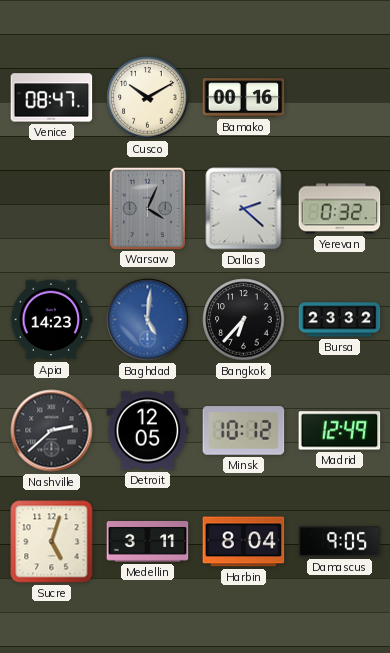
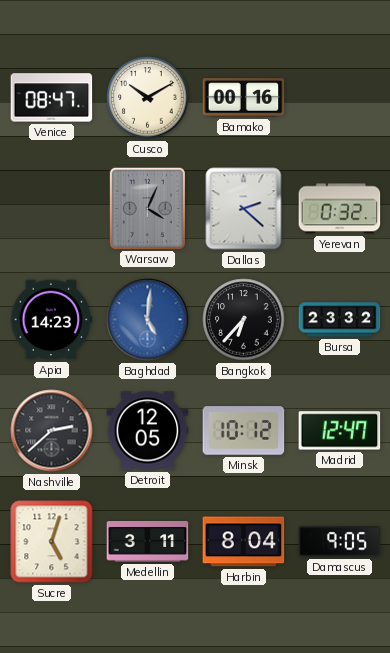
Madrid: 12:49 -> 12:47
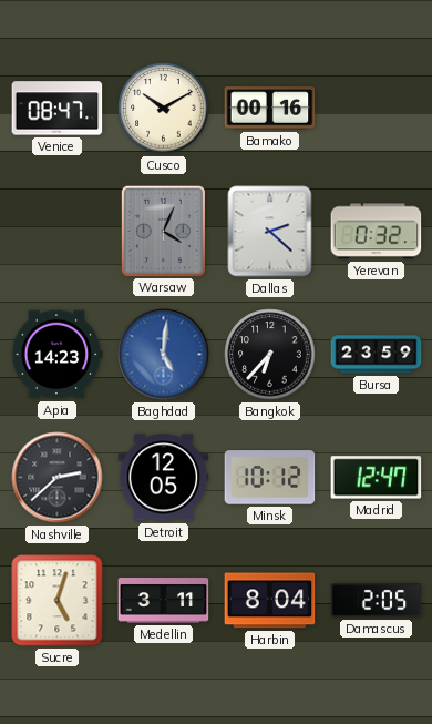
Bursa: 23:32 -> 23:59
Damascus: 9:05 -> 2:05
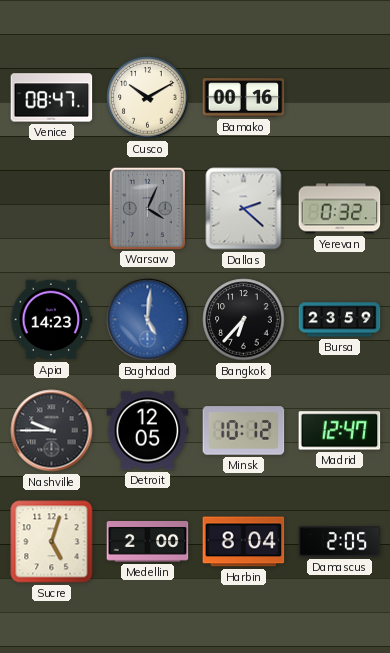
Nashville: 2:38 -> 9:45
Medellin: 3:11 -> 2:00
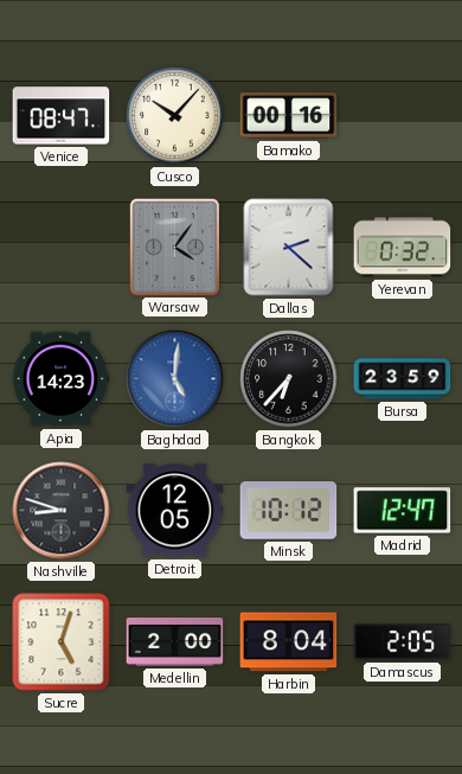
Cusco: 10:10 -> 10:07
Warsaw: 4:04 -> 4:06
Nashville: 9:45 -> 8:48
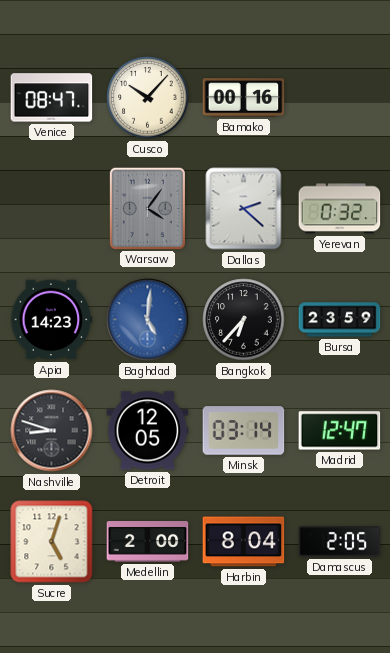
Minsk: 10:12 -> 03:14
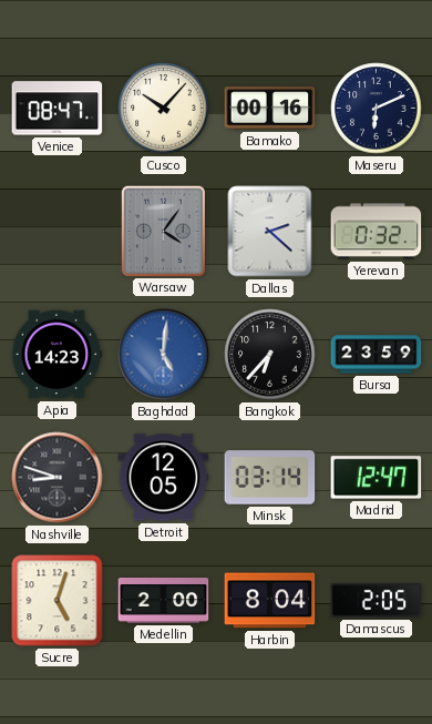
Maseru: none -> 6:11
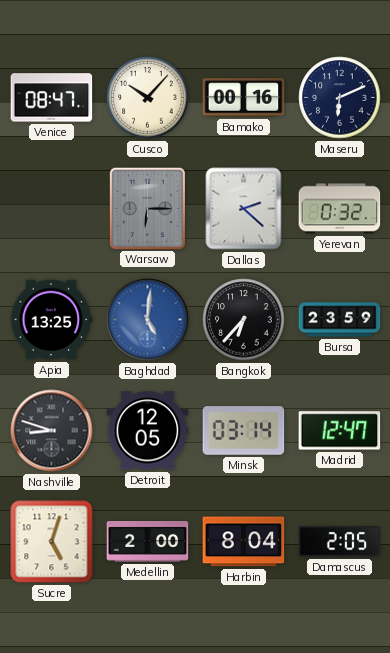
Warsaw: 4:06 -> 6:15
Apia: 14:23 -> 13:25
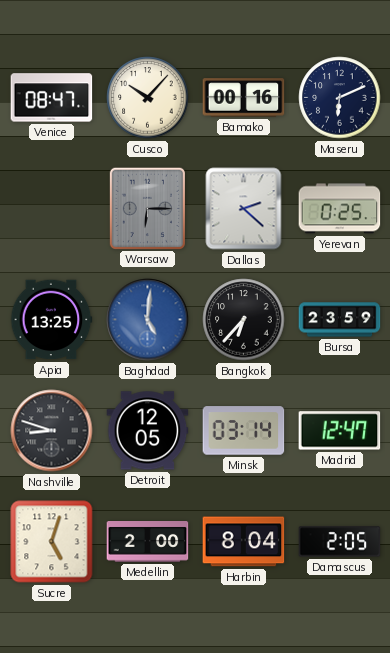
Yerevan: 0:32 -> 0:25
